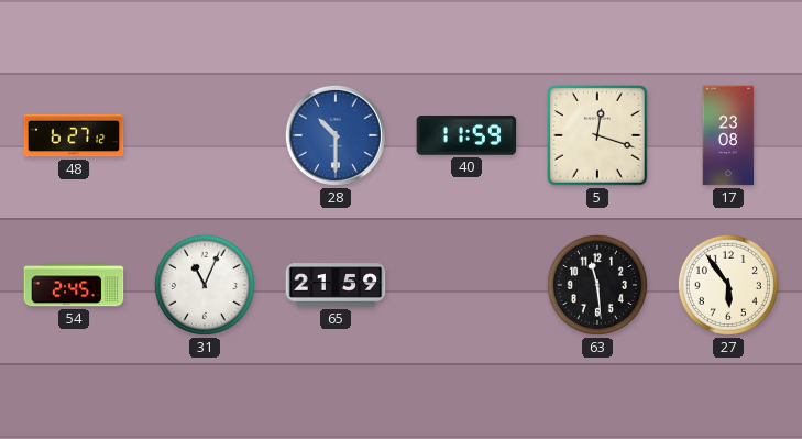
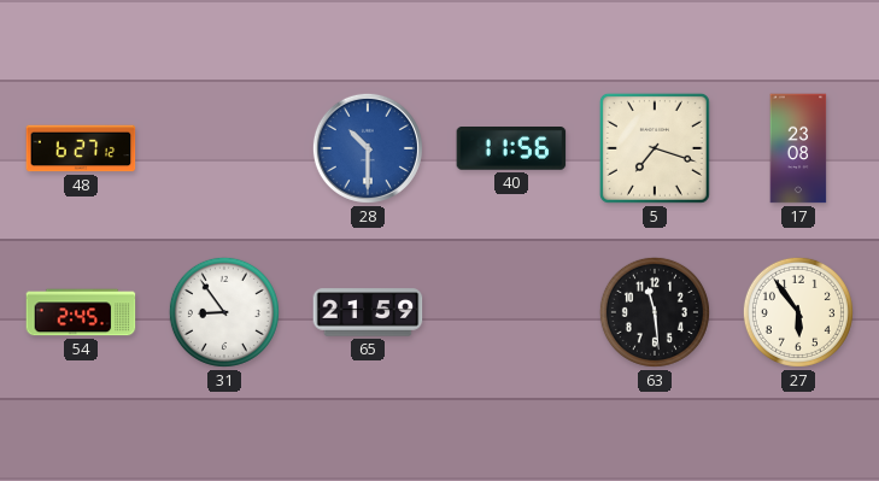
40: 11:59 -> 11:56
5: 12:18 -> 7:18
31: 11:04 -> 8:54
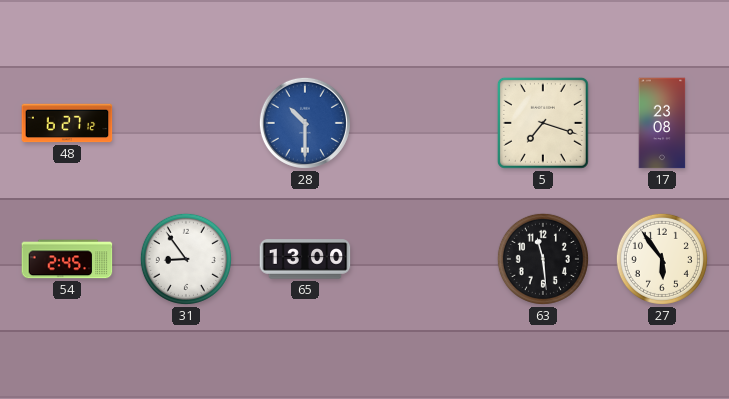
40: 11:56 -> none
65: 21:59 -> 13:00
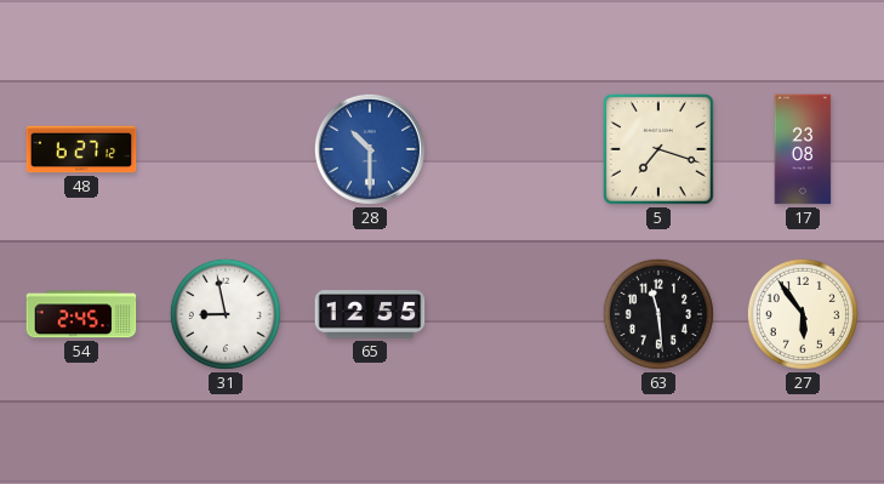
31: 8:54 -> 8:58
65: 13:00 -> 12:55
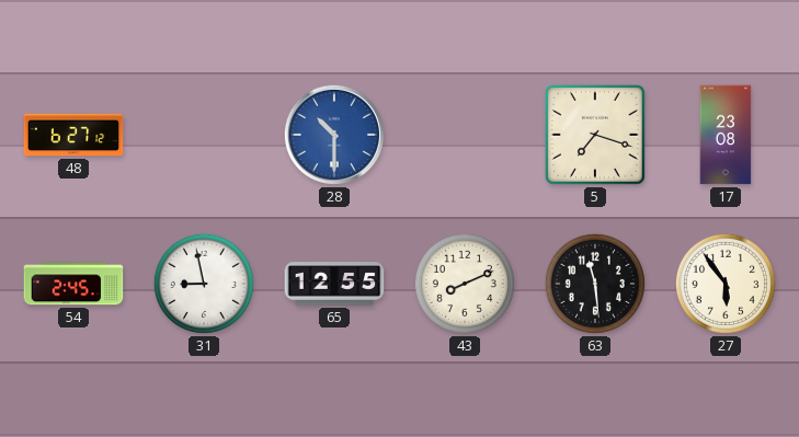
43: none -> 8:11
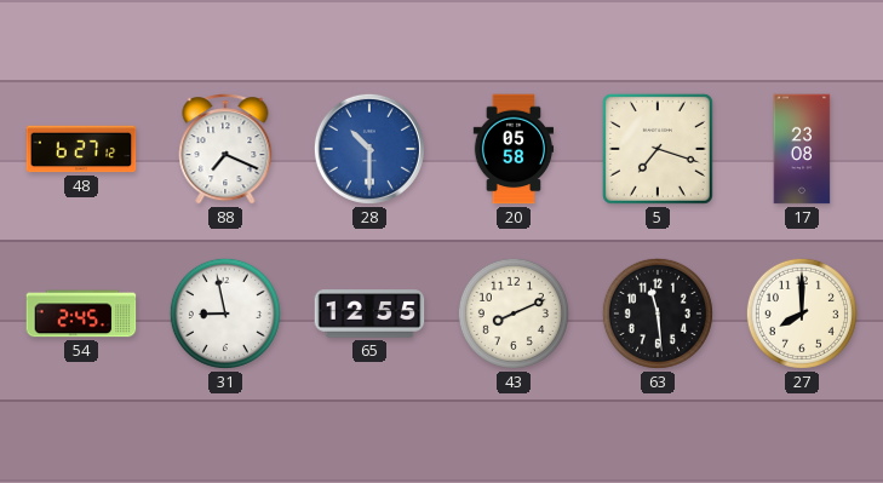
88: none -> 7:19
20: none -> 05:58
27: 5:54 -> 8:00
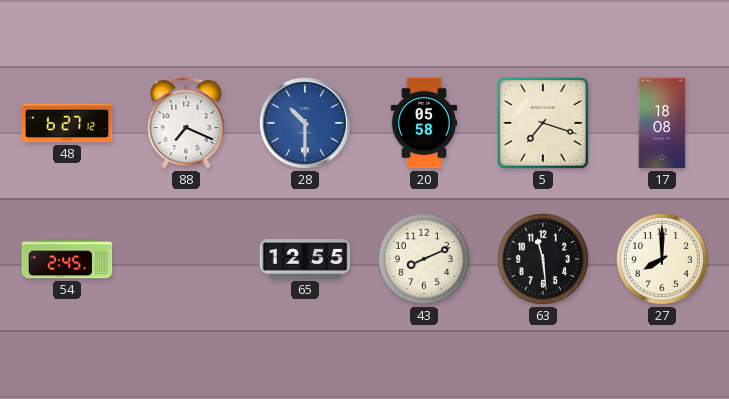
17: 23:08 -> 18:08
31: 8:58 -> none
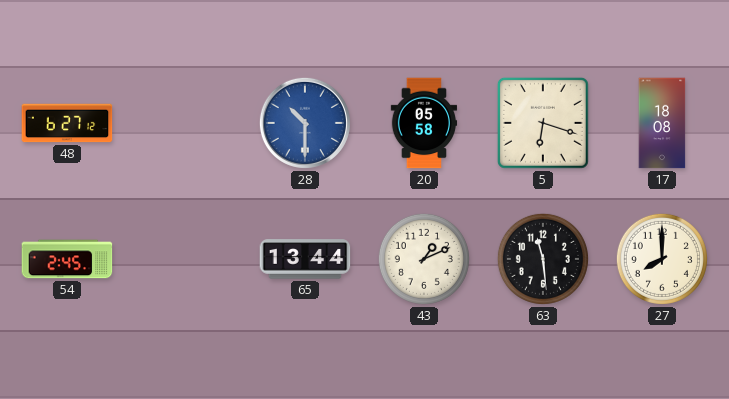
88: 7:19 -> none
5: 7:18 -> 6:18
65: 12:55 -> 13:44
43: 8:11 -> 1:11
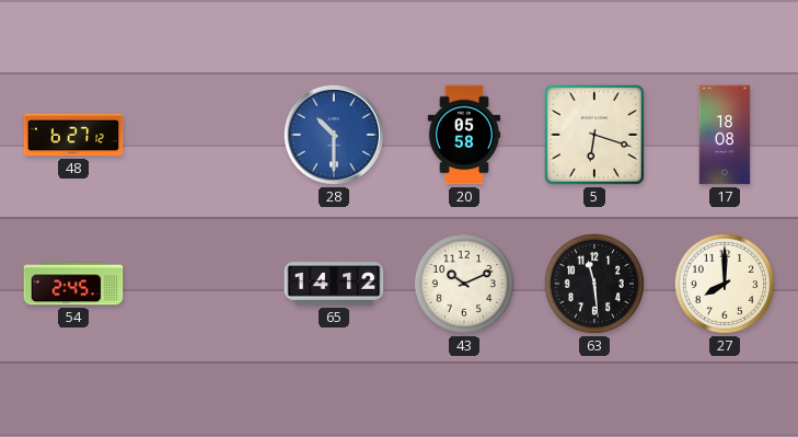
65: 13:44 -> 14:12
43: 1:11 -> 10:11
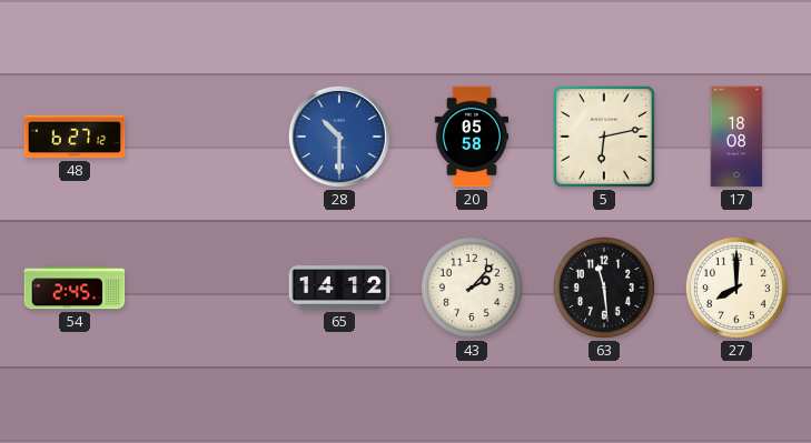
5: 6:18 -> 6:13
43: 10:11 -> 2:07
